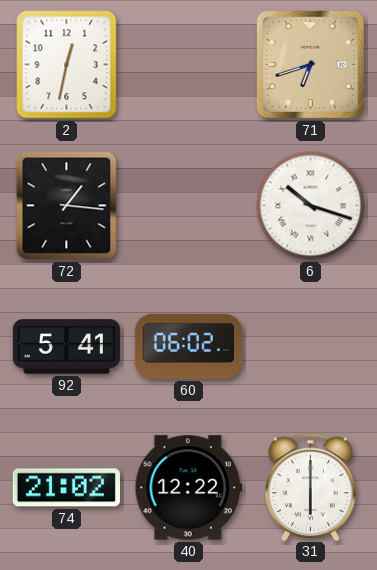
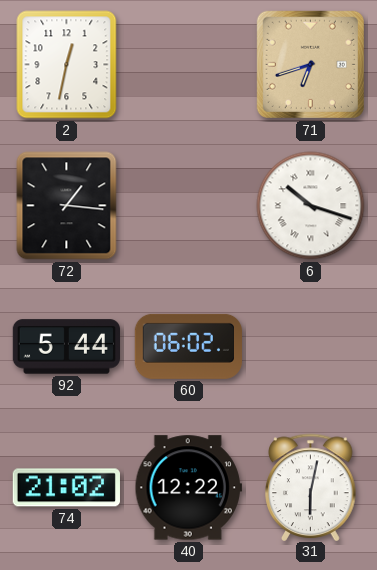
92: 5:41 -> 5:44
31: 6:00 -> 6:02
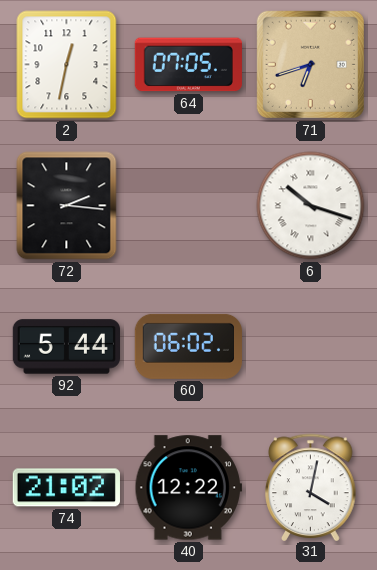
64: none -> 07:05
72: 1:16 -> 2:16
31: 6:02 -> 4:02
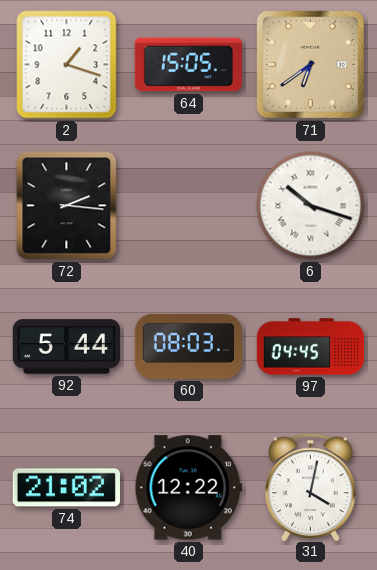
2: 12:32 -> 1:18
64: 07:05 -> 15:05
71: 6:42 -> 6:39
60: 06:02 -> 08:03
97: none -> 04:45
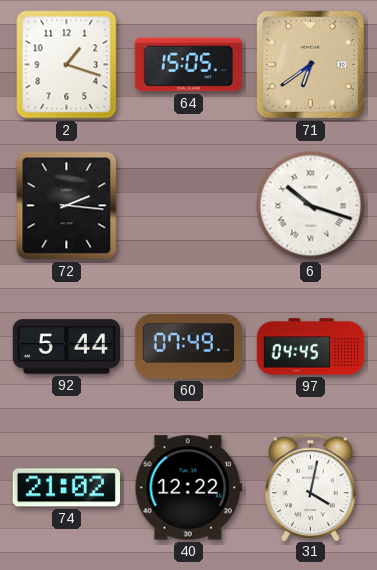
60: 08:03 -> 07:49
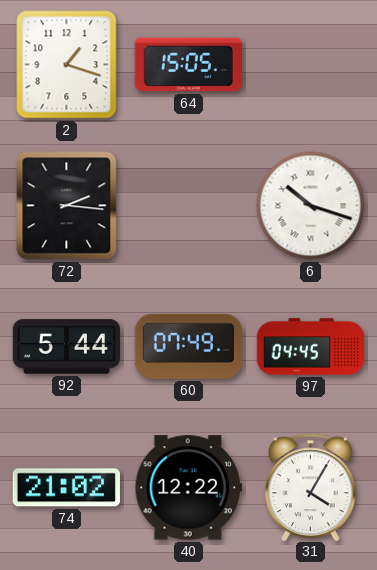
71: 6:39 -> none
31: 4:02 -> 4:05
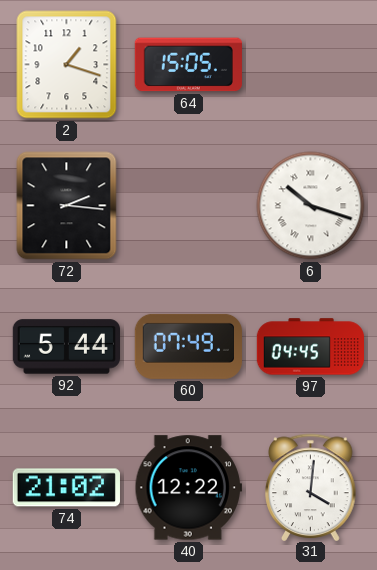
31: 4:05 -> 4:01
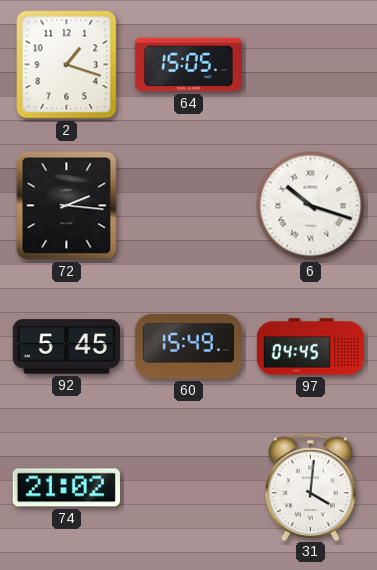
92: 5:44 -> 5:45
60: 07:49 -> 15:49
40: 12:22 -> none
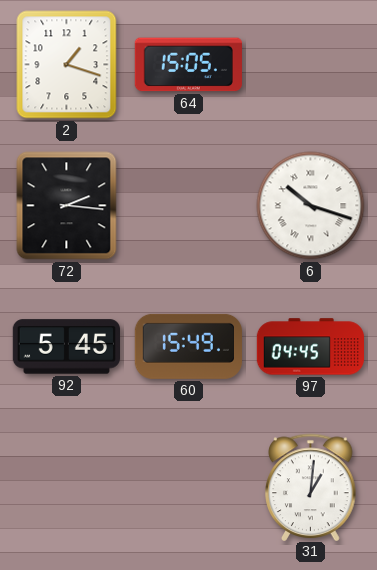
74: 21:02 -> none
31: 4:01 -> 1:01
